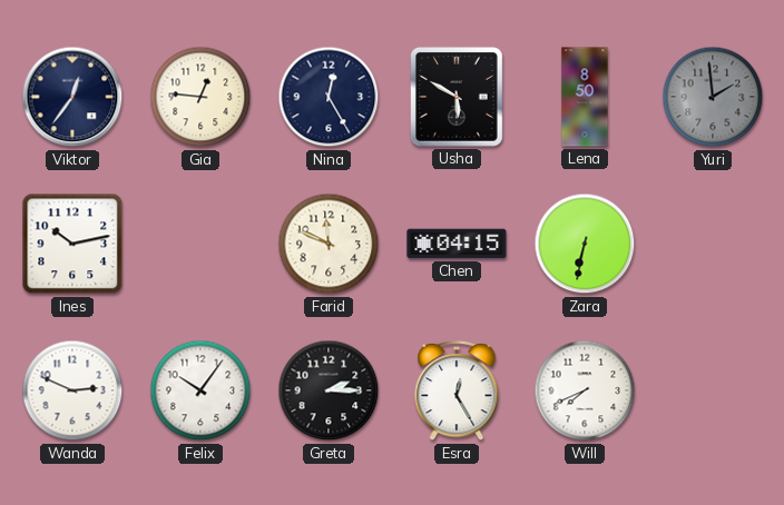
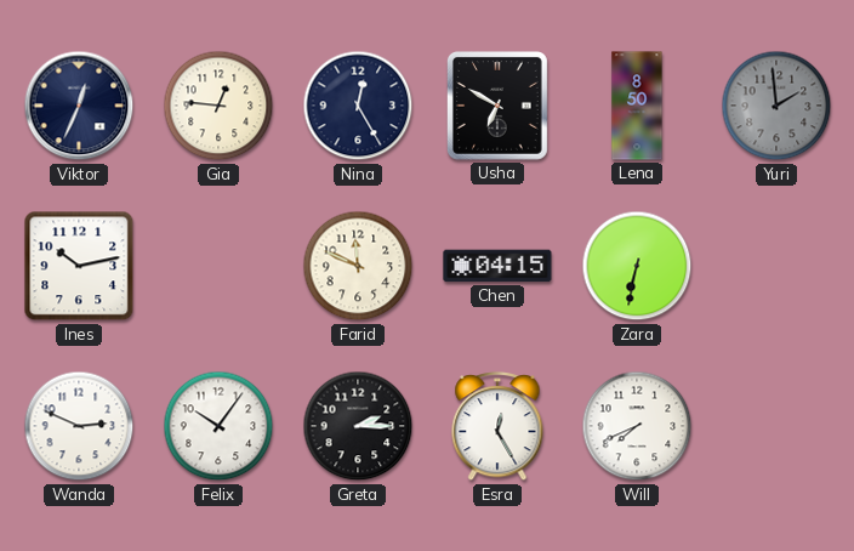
Viktor: 12:36 -> 12:34
Usha: 5:50 -> 6:50
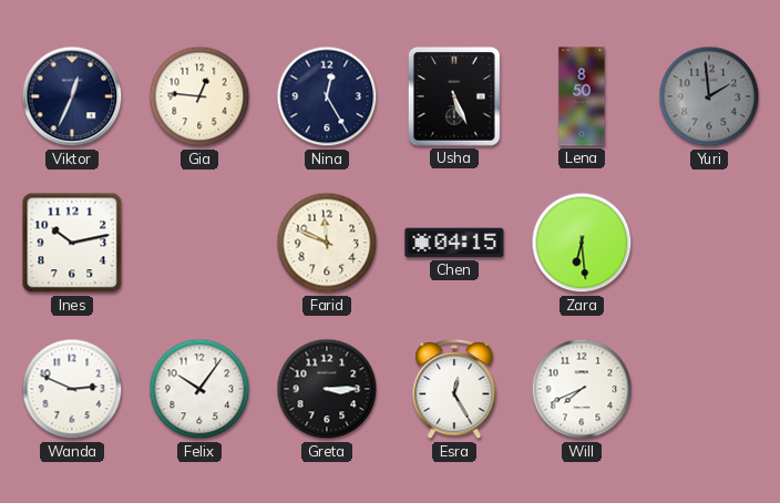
Usha: 6:50 -> 5:26
Zara: 6:32 -> 6:29
Greta: 2:15 -> 3:15
